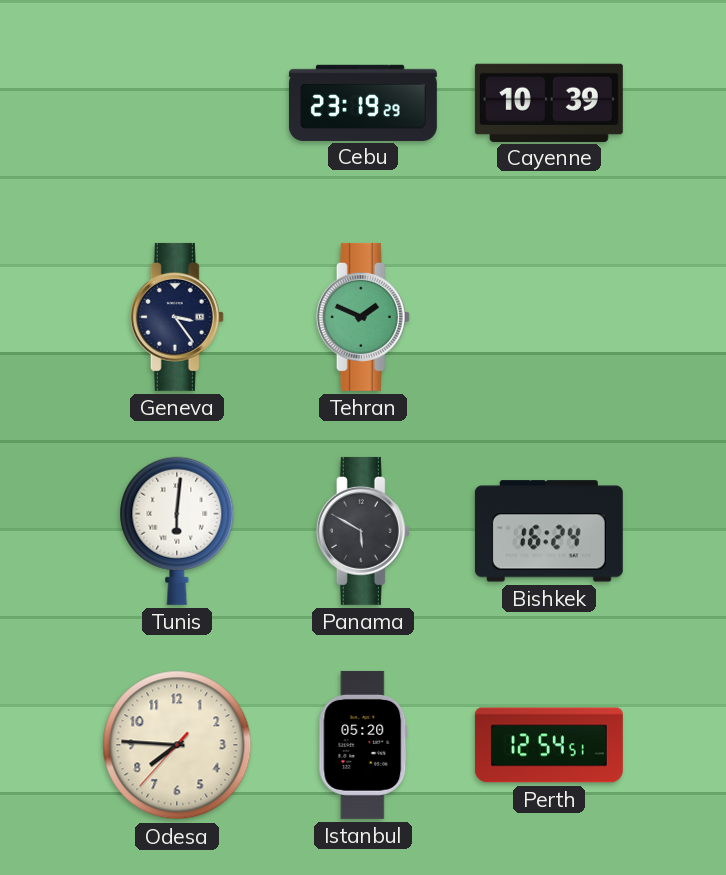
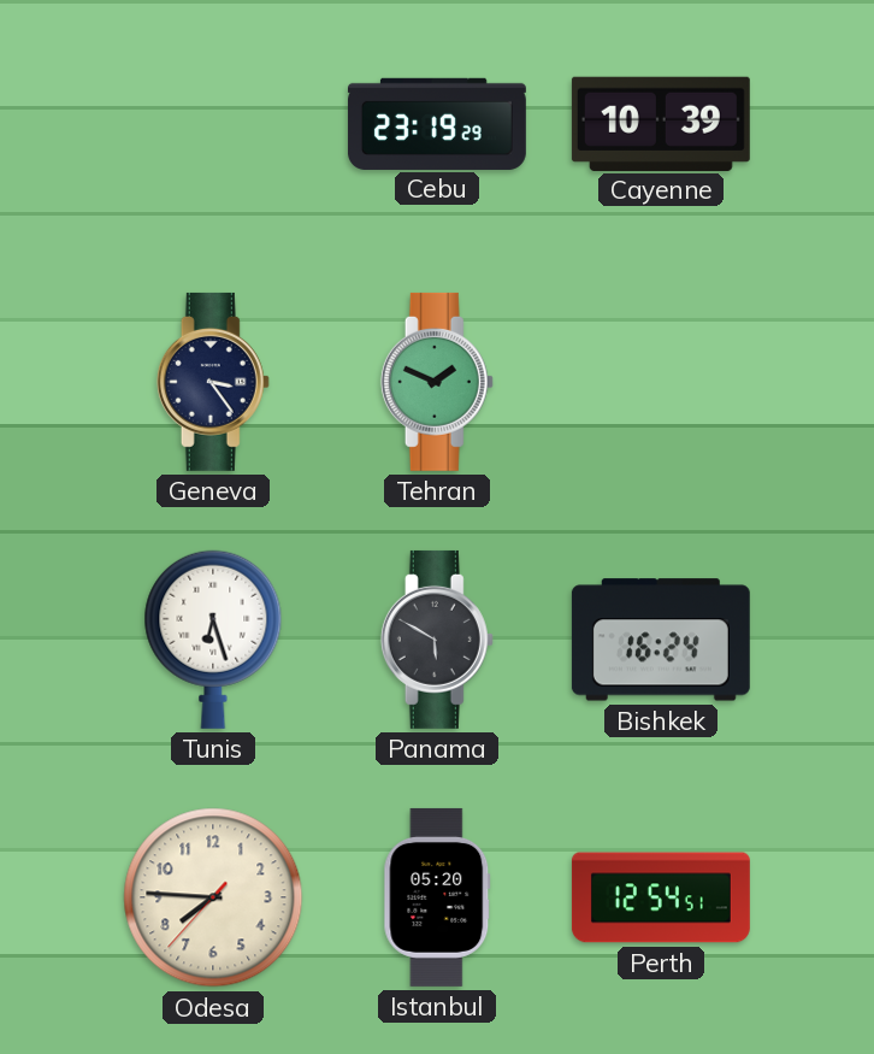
Tunis: 6:01 -> 6:27
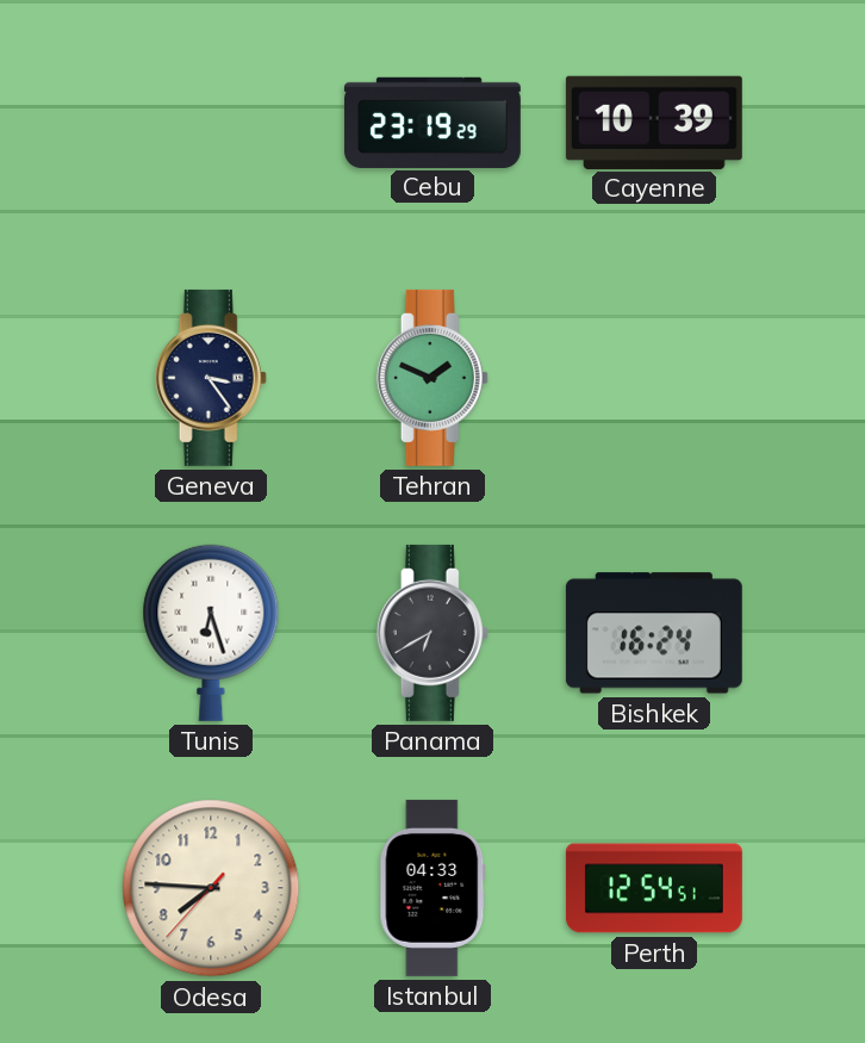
Panama: 5:50 -> 6:40
Istanbul: 05:20 -> 04:33
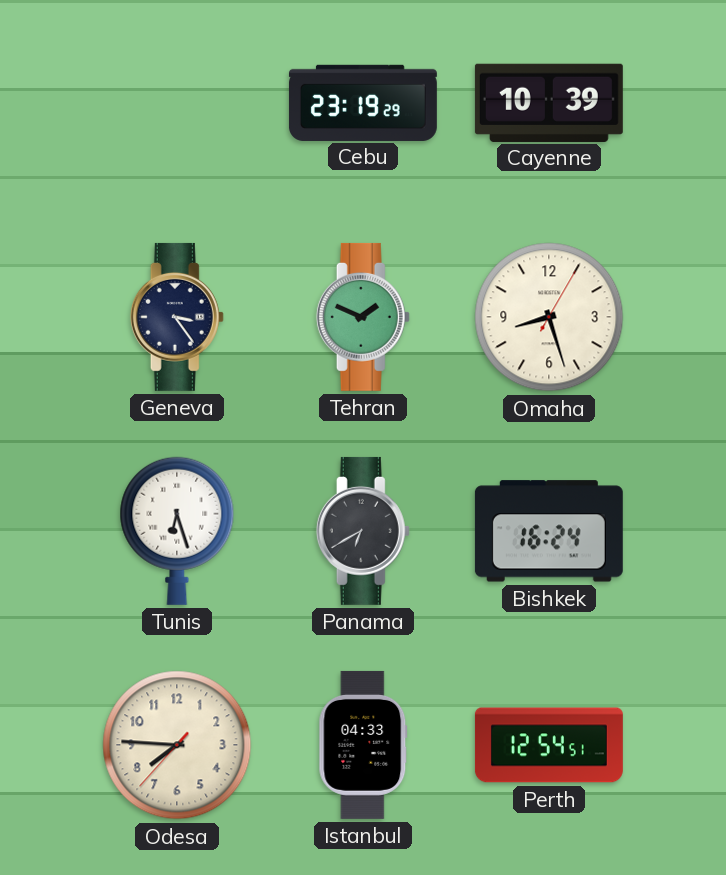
Omaha: none -> 8:27
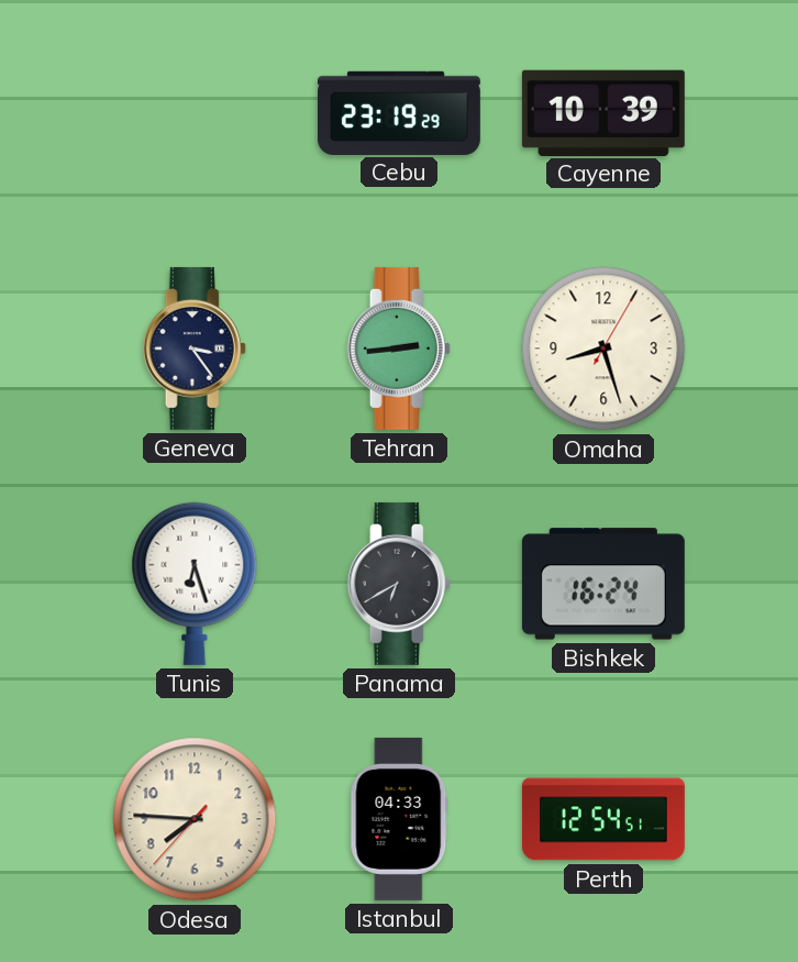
Tehran: 1:49 -> 2:44
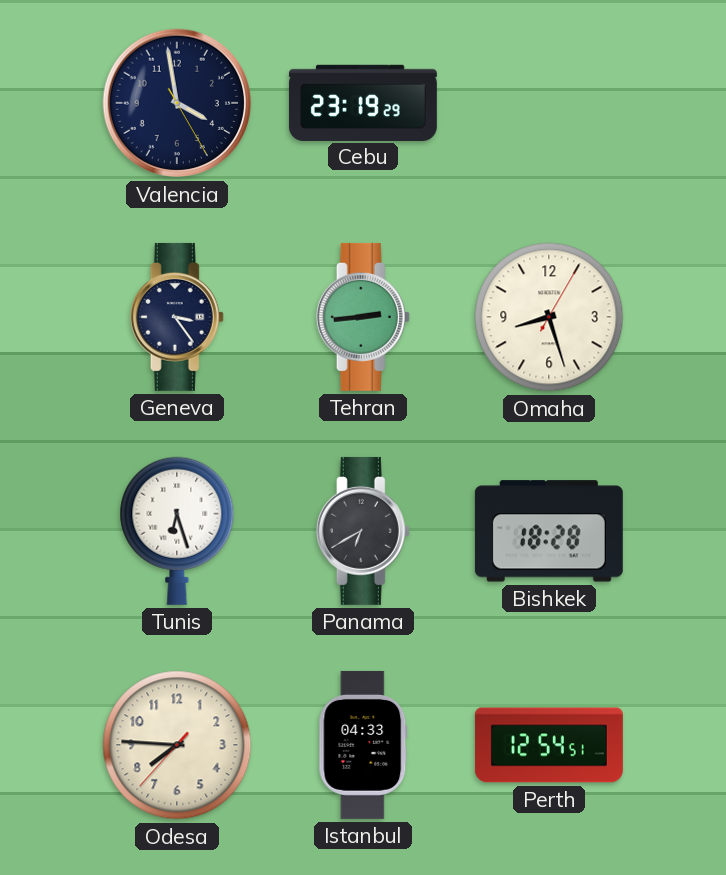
Valencia: none -> 3:58
Cayenne: 10:39 -> none
Bishkek: 16:24 -> 18:28
